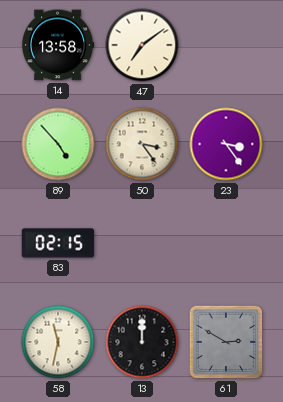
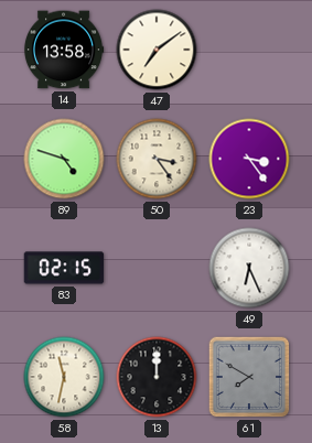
89: 4:53 -> 4:48
49: none -> 6:26
61: 2:50 -> 7:50
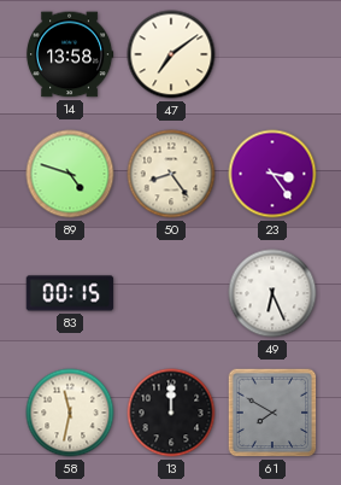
50: 3:24 -> 8:24
83: 02:15 -> 00:15
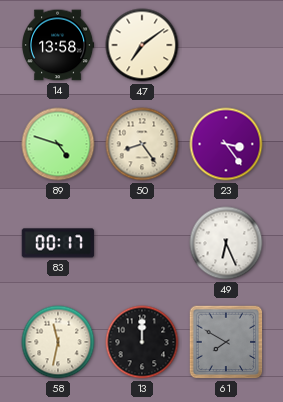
83: 00:15 -> 00:17
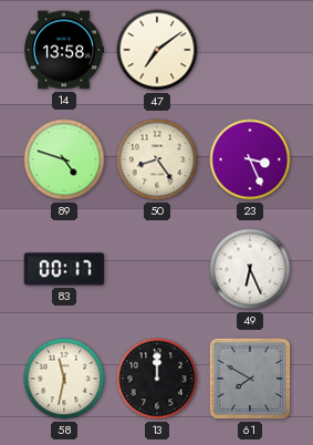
23: 3:24 -> 3:26
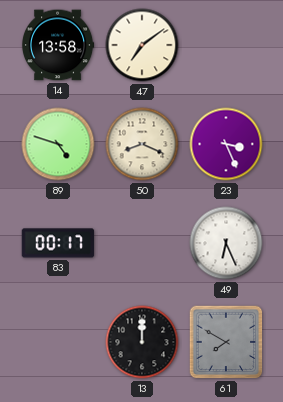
50: 8:24 -> 8:19
58: 11:32 -> none
